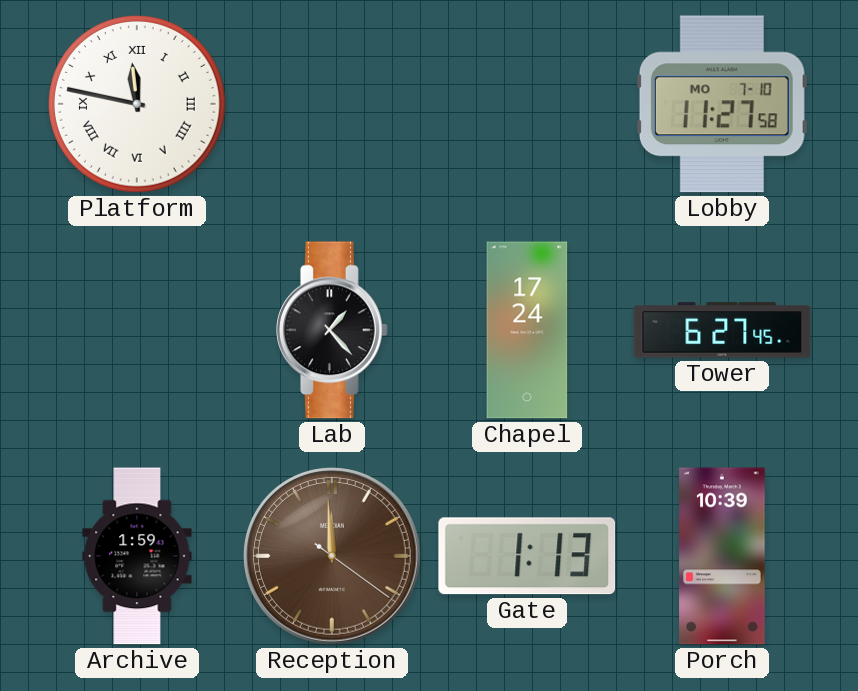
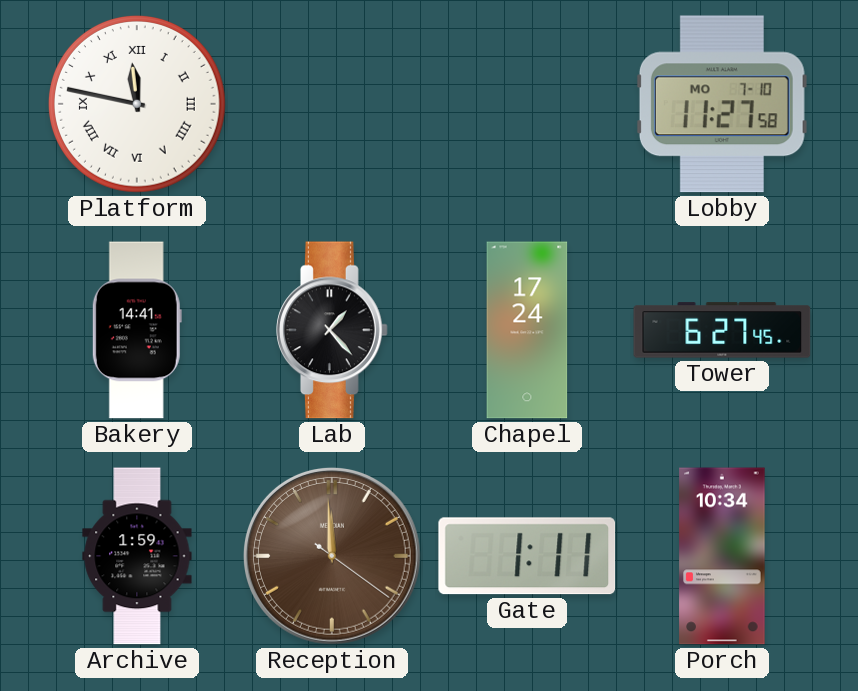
Bakery: none -> 14:41
Gate: 1:13 -> 1:11
Porch: 10:39 -> 10:34
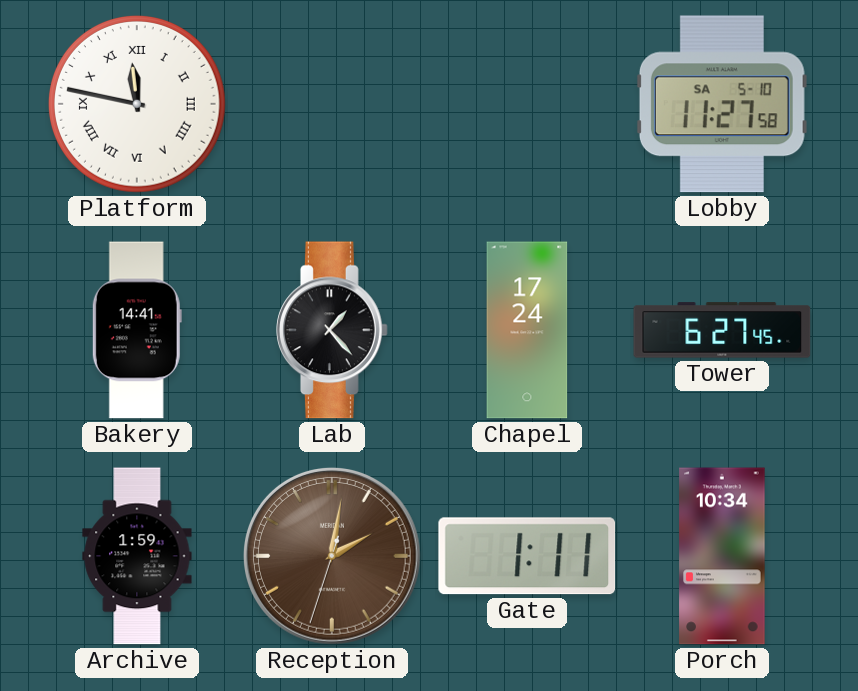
Lobby date: MO 7-10 -> SA 5-10
Reception: 11:59 -> 2:01
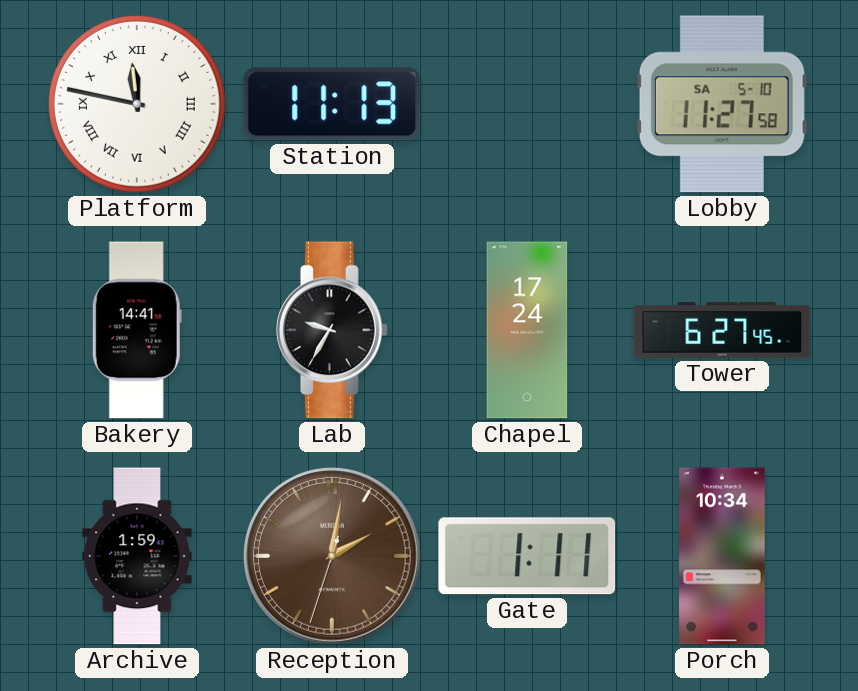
Station: none -> 11:13
Lab: 1:23 -> 9:35
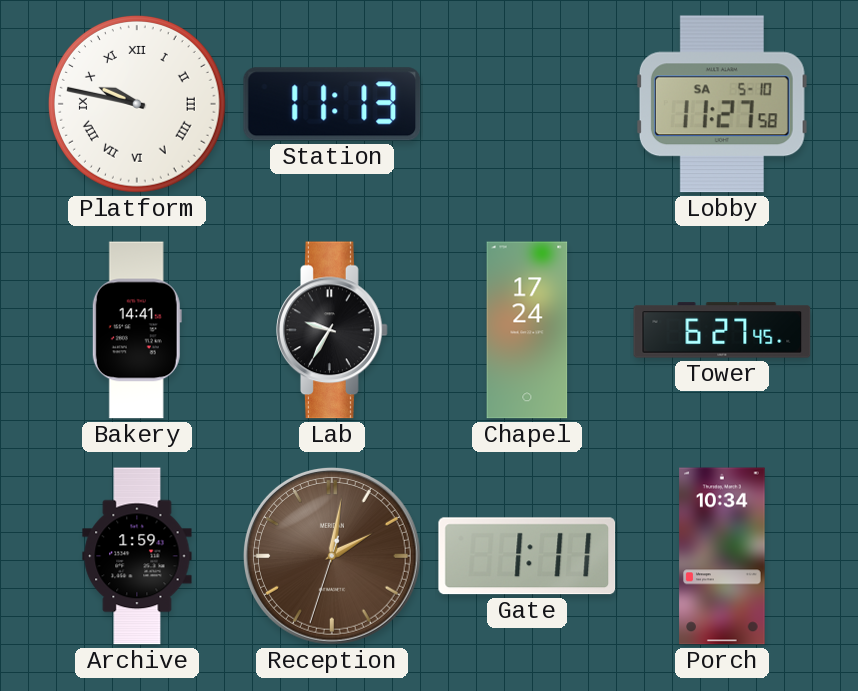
Platform: 11:47 -> 9:47
